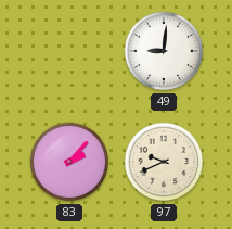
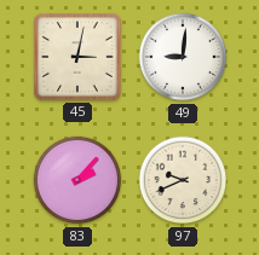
45: none -> 3:02
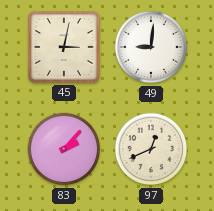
97: 9:41 -> 12:41
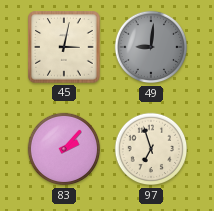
49 dial: white -> grey
97: 12:41 -> 6:57
